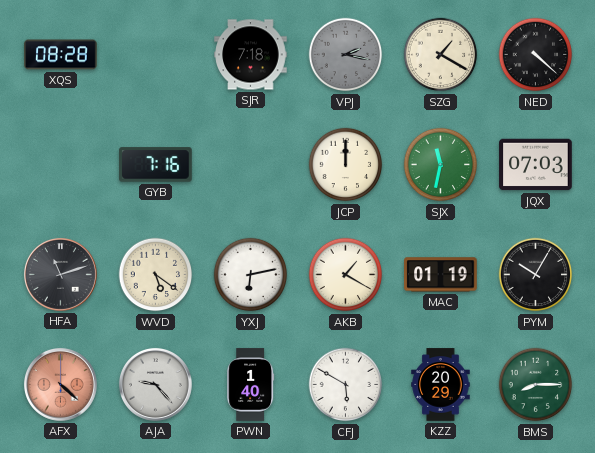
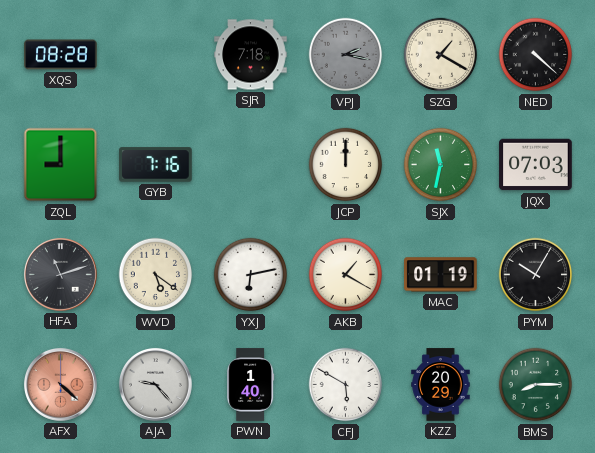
ZQL: none -> 9:00
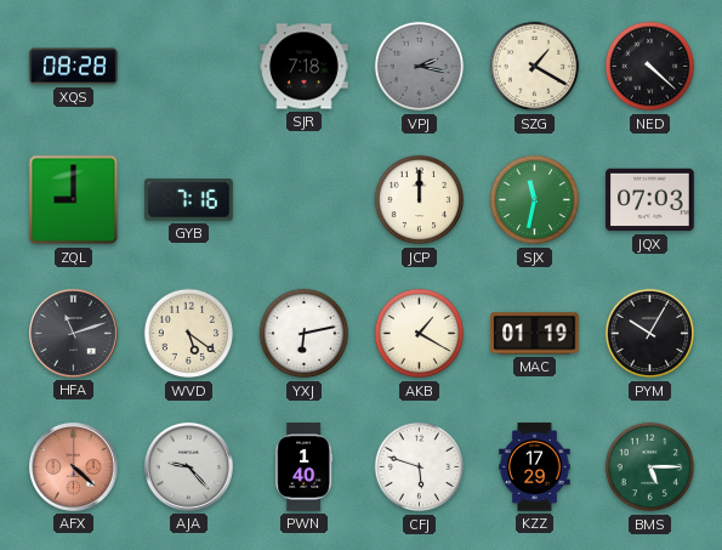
CFJ: 5:50 -> 5:48
KZZ: 20:29 -> 17:29
BMS: 8:15 -> 5:15
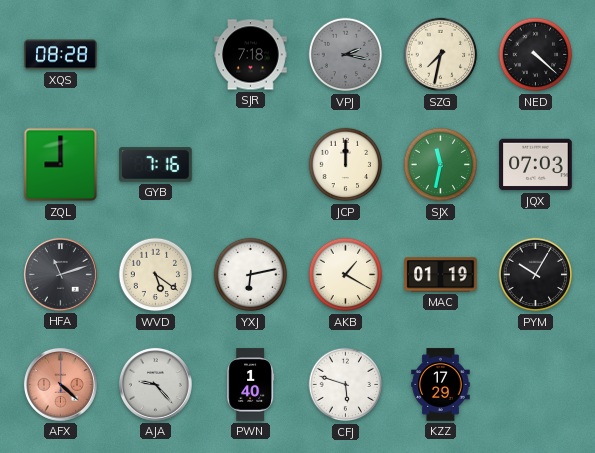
SZG: 1:20 -> 7:32
BMS: 5:15 -> none
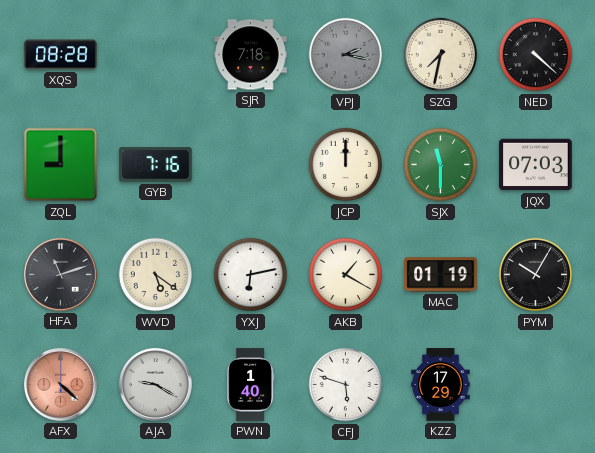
SJX: 11:32 -> 11:30
AJA: 9:23 -> 9:20
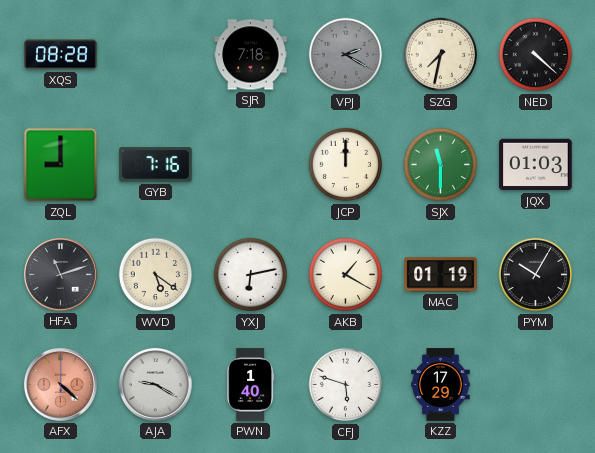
VPJ: 2:17 -> 2:20
JQX: 07:03 -> 01:03
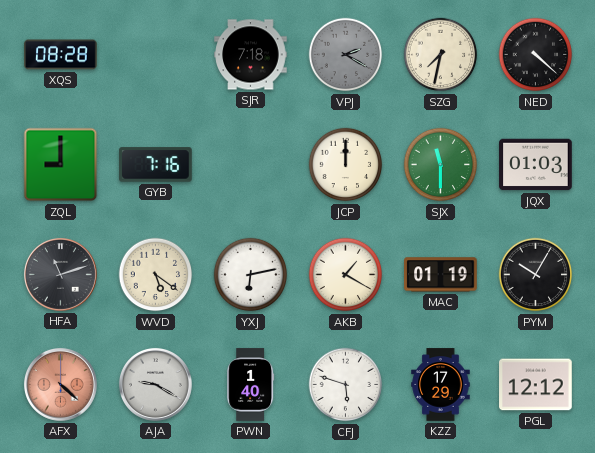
PGL: none -> 12:12
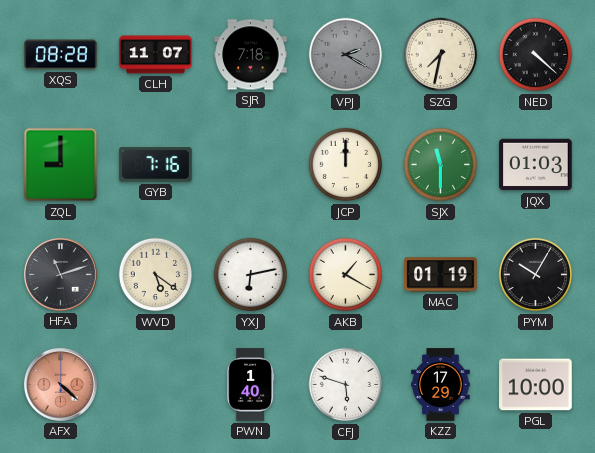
CLH: none -> 11:07
AJA: 9:20 -> none
PGL: 12:12 -> 10:00
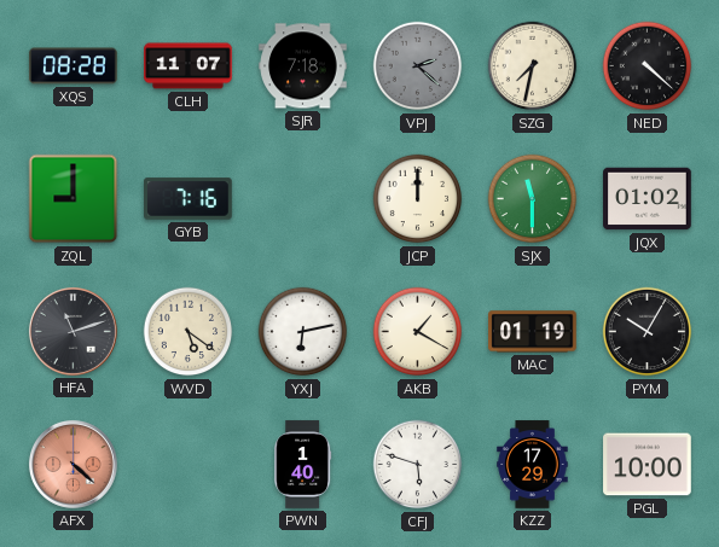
VPJ: 2:20 -> 2:22
JQX: 01:03 -> 01:02
